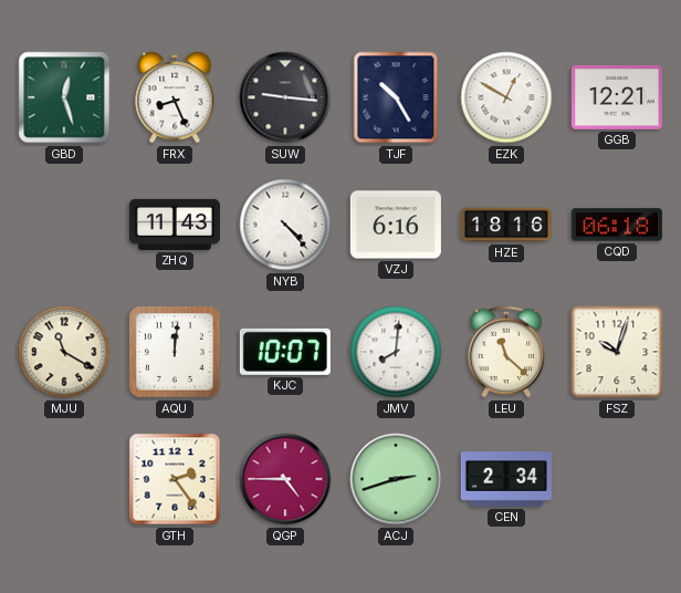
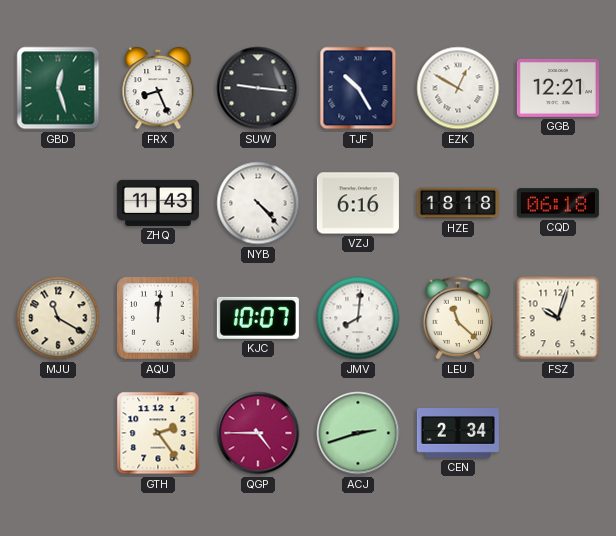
HZE: 18:16 -> 18:18
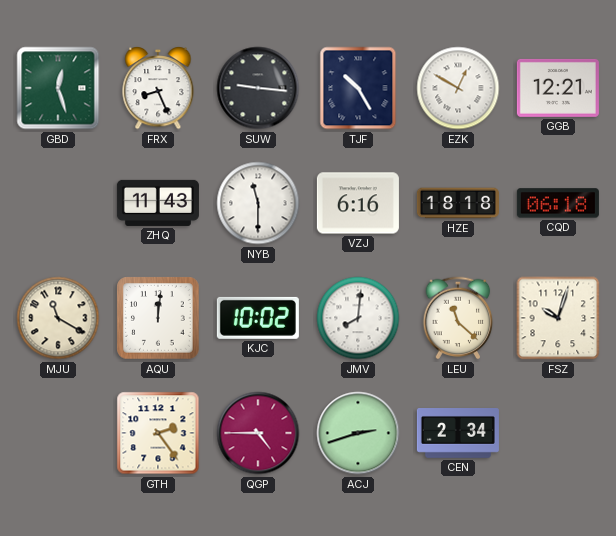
NYB: 4:23 -> 11:30
KJC: 10:07 -> 10:02
